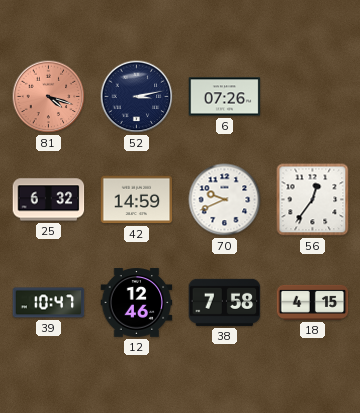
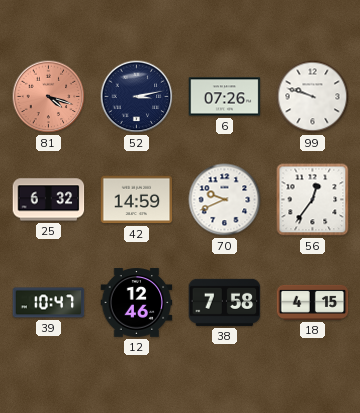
99: none -> 9:48
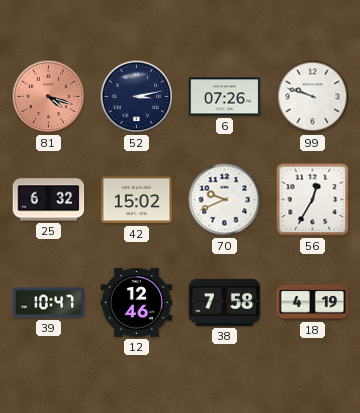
42: 14:59 -> 15:02
56: 12:36 -> 12:35
18: 4:15 -> 4:19
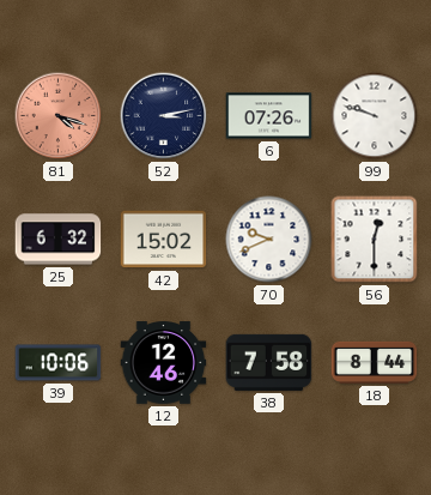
56: 12:35 -> 12:30
39: 10:47 -> 10:06
18: 4:19 -> 8:44
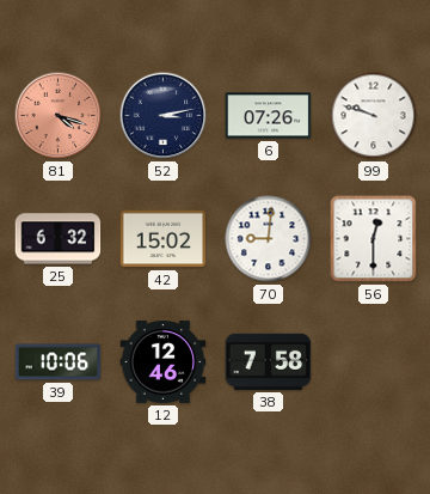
70: 9:41 -> 9:01
18: 8:44 -> none
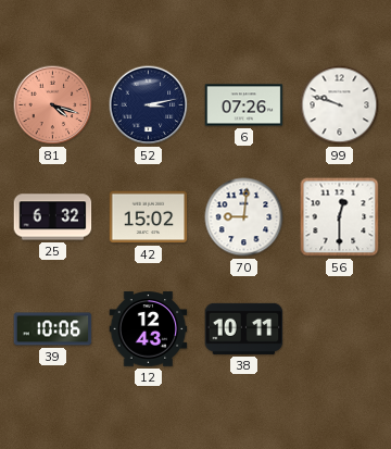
12: 12:46 -> 12:43
38: 7:58 -> 10:11
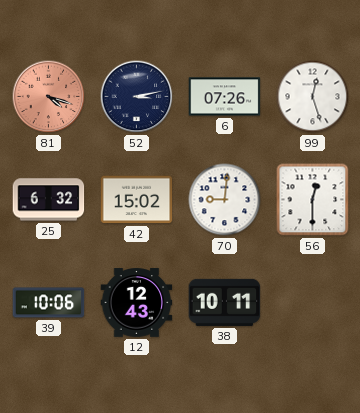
99: 9:48 -> 12:27
